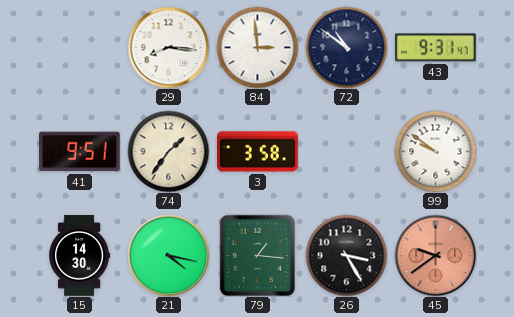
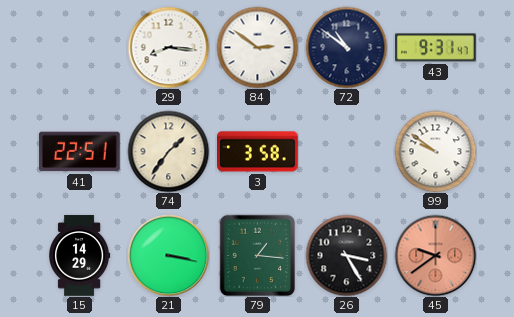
84: 2:59 -> 2:51
41: 9:51 -> 22:51
15: 14:30 -> 14:29
21: 4:17 -> 3:17
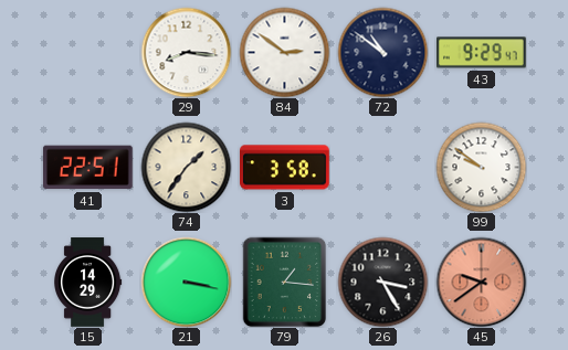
43: 9:31 -> 9:29
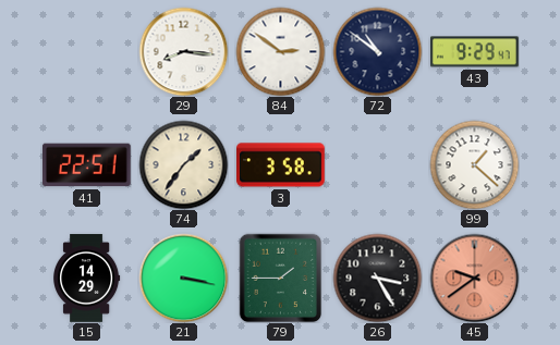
99: 9:51 -> 1:22
79: 1:16 -> 1:45
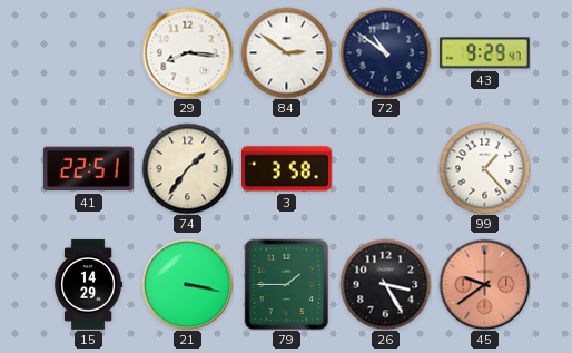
99: 1:22 -> 1:23
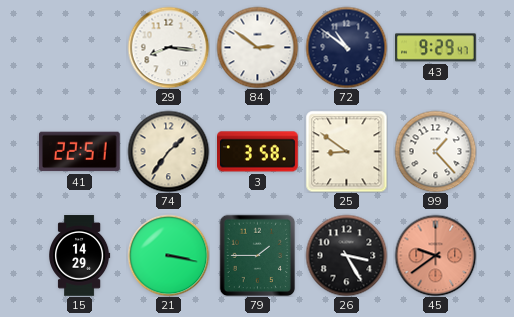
25: none -> 8:51
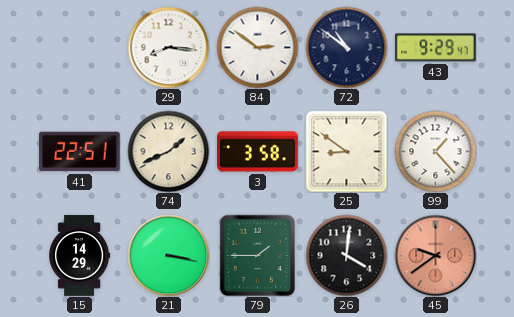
74: 1:36 -> 1:41
26: 3:25 -> 4:01
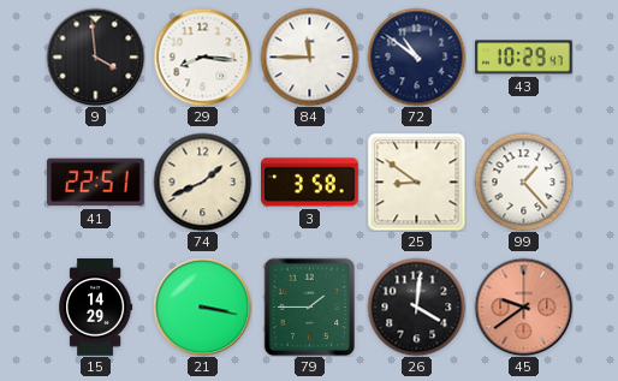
9: none -> 3:59
84: 2:51 -> 11:45
43: 9:29 -> 10:29
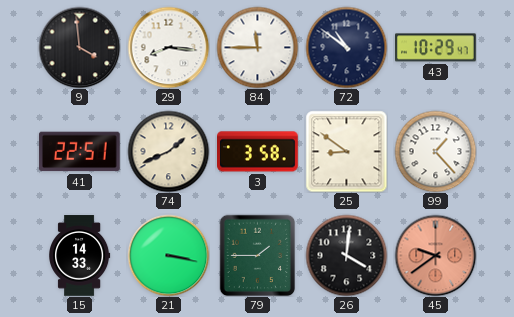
15: 14:29 -> 14:33
